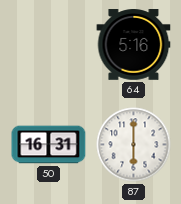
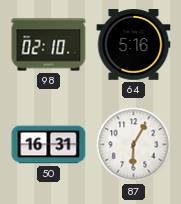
98: none -> 02:10
87: 6:00 -> 6:05
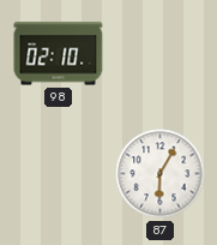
64: 5:16 -> none
50: 16:31 -> none
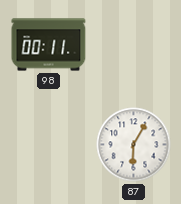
98: 02:10 -> 00:11
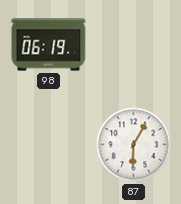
98: 00:11 -> 06:19
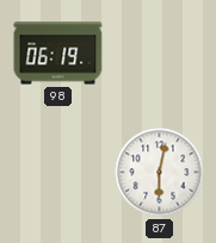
87: 6:05 -> 6:02
